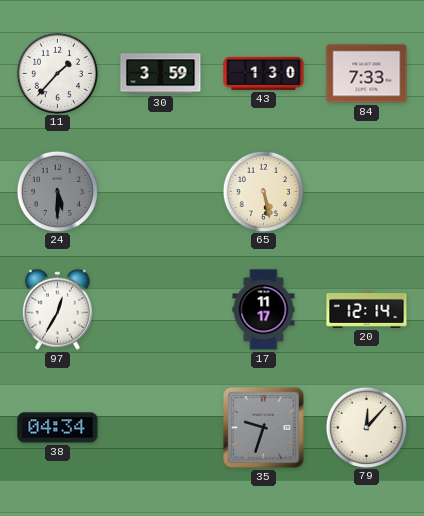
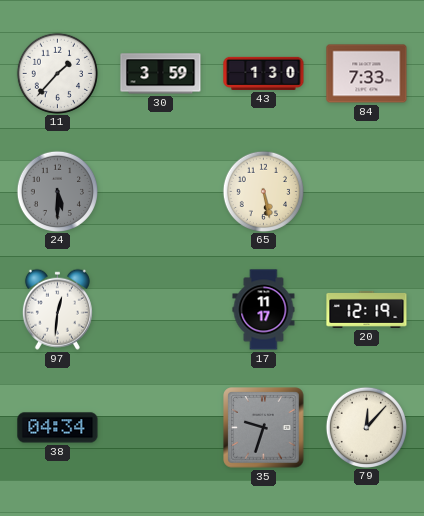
97: 12:35 -> 12:31
20: 12:14 -> 12:19
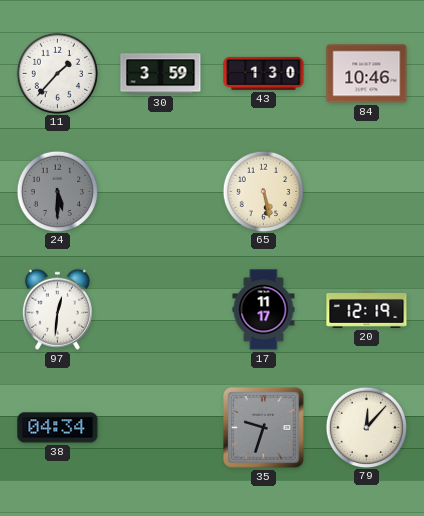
84: 7:33 -> 10:46
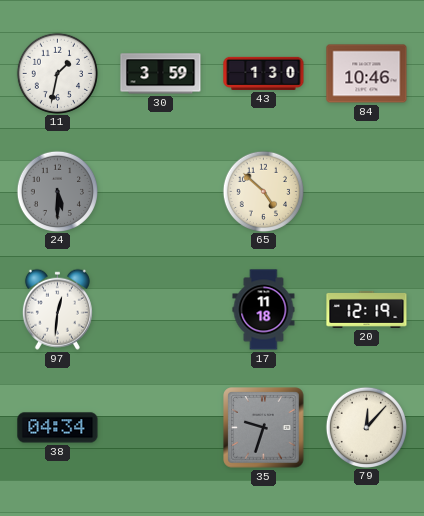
11: 1:37 -> 1:32
65: 5:28 -> 4:52
17: 11:17 -> 11:18
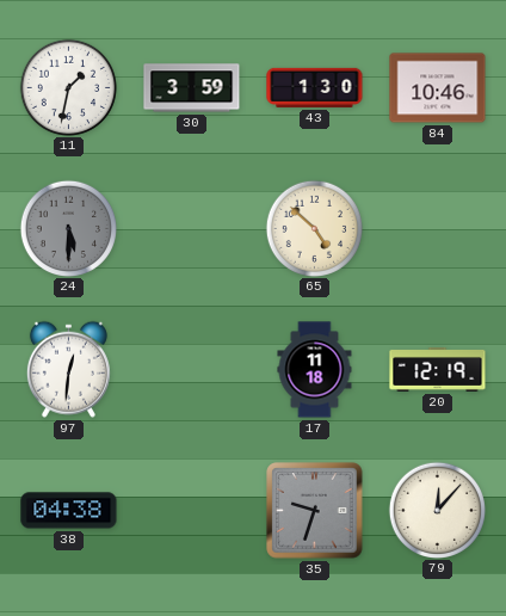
38: 04:34 -> 04:38
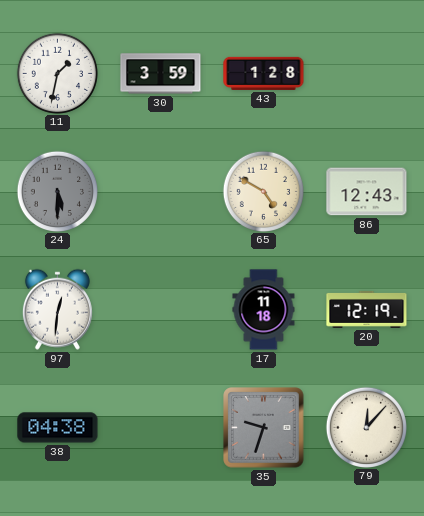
43: 1:30 -> 1:28
84: 10:46 -> none
65: 4:52 -> 4:50
86: none -> 12:43
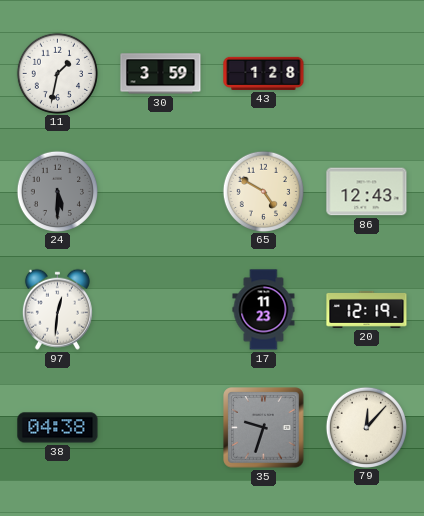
17: 11:18 -> 11:23
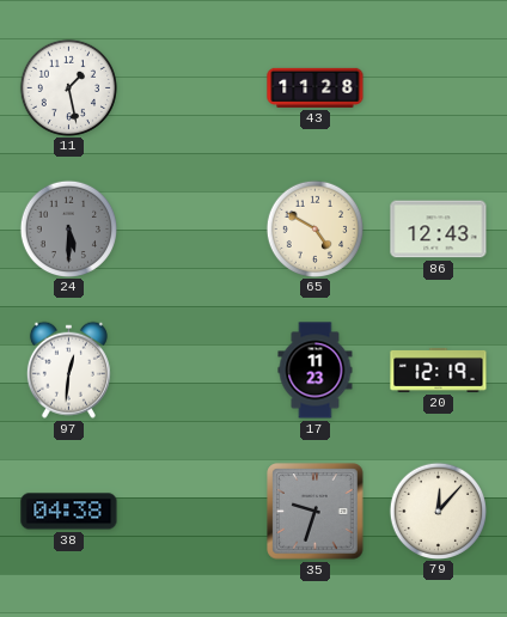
11: 1:32 -> 1:28
30: 3:59 -> none
43: 1:28 -> 11:28
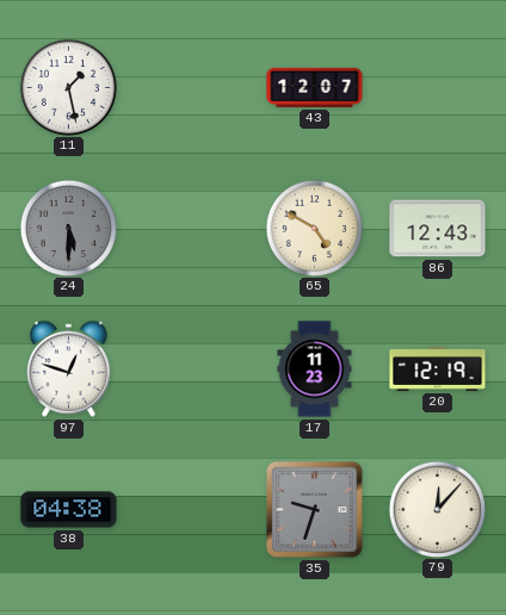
43: 11:28 -> 12:07
97: 12:31 -> 12:48
